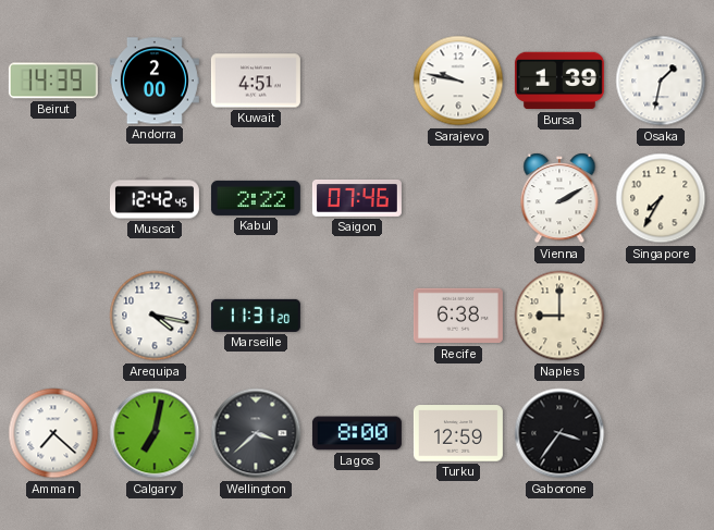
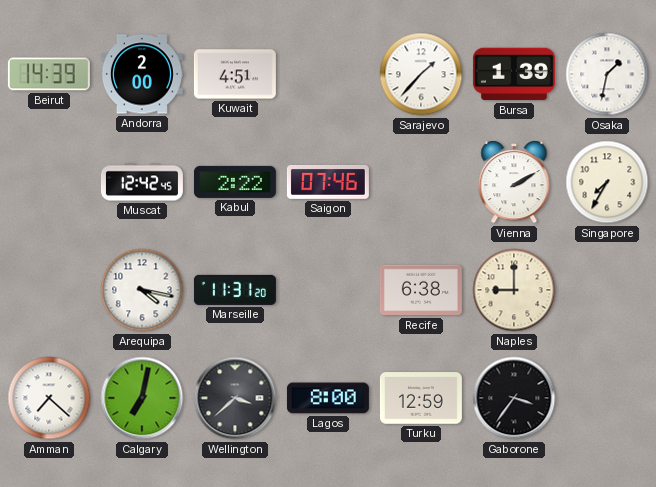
Sarajevo: 9:47 -> 1:37
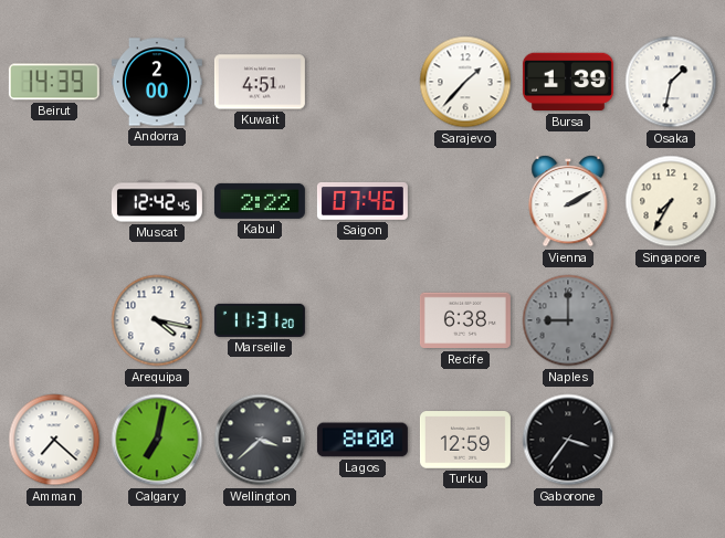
Naples dial: cream -> grey
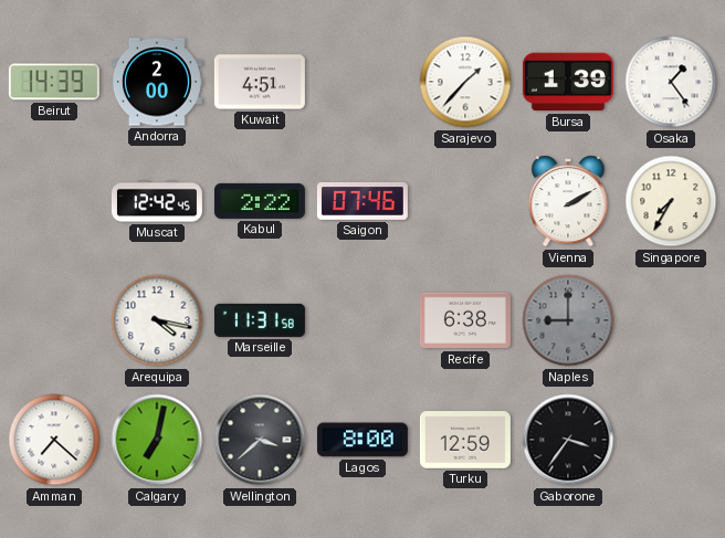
Osaka: 1:32 -> 1:24
Marseille: 11:31:20 -> 11:31:58
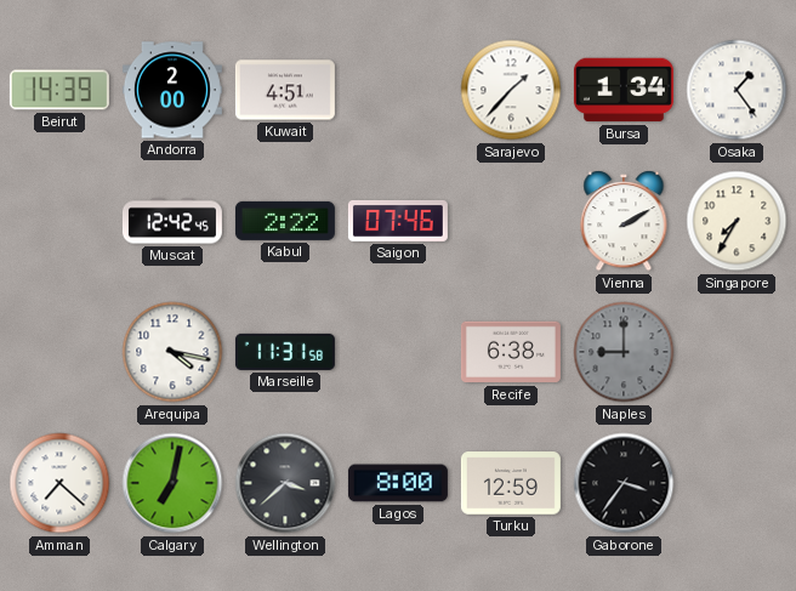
Bursa: 1:39 -> 1:34
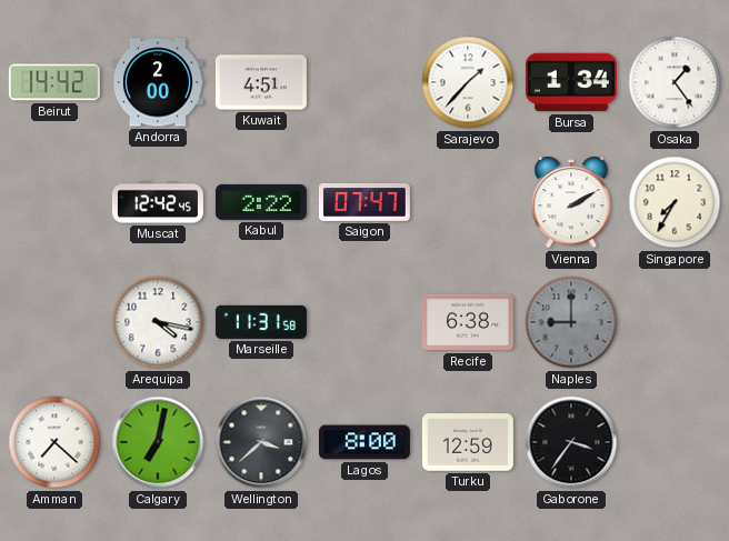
Beirut: 14:39 -> 14:42
Saigon: 07:46 -> 07:47
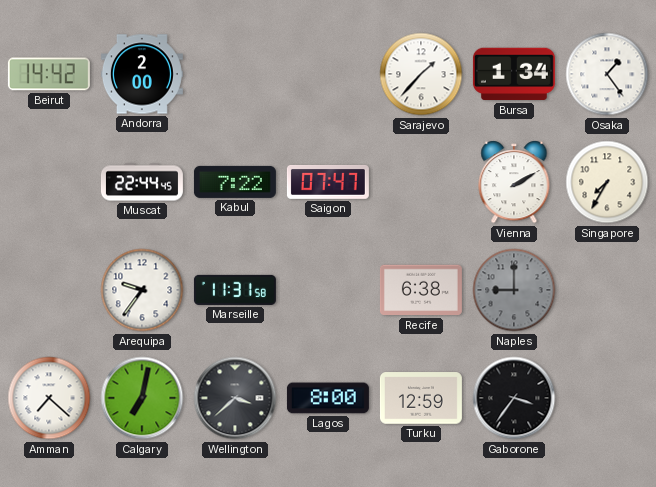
Kuwait: 4:51 -> none
Muscat: 12:42 -> 22:44
Kabul: 2:22 -> 7:22
Arequipa: 4:17 -> 9:36
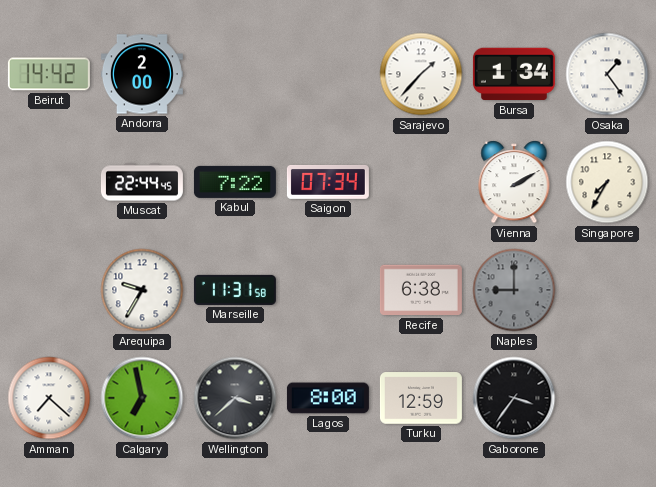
Saigon: 07:47 -> 07:34
Arequipa: 9:36 -> 9:35
Calgary: 7:02 -> 6:58
